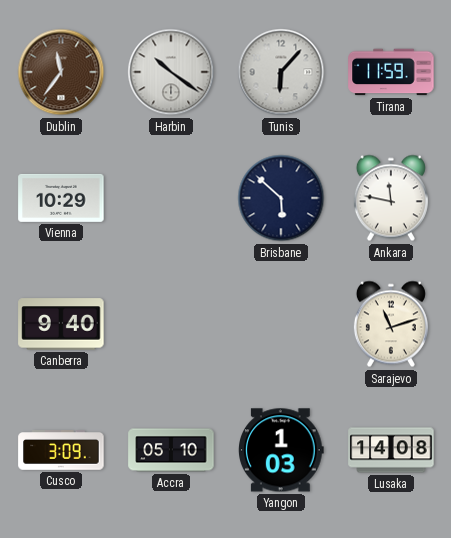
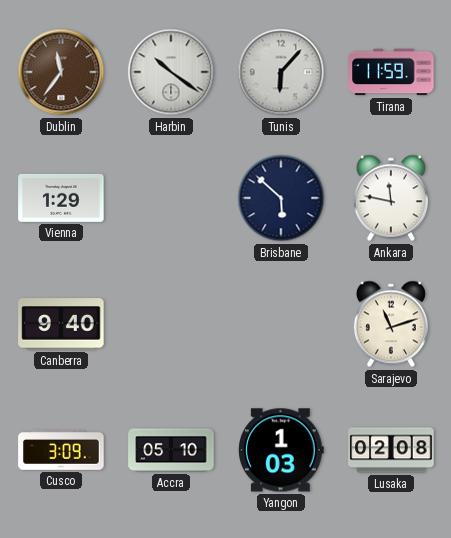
Vienna: 10:29 -> 1:29
Lusaka: 14:08 -> 02:08
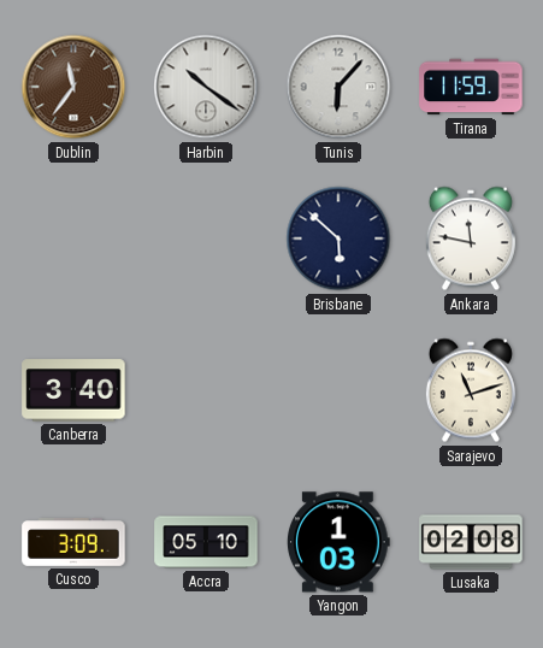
Vienna: 1:29 -> none
Canberra: 9:40 -> 3:40
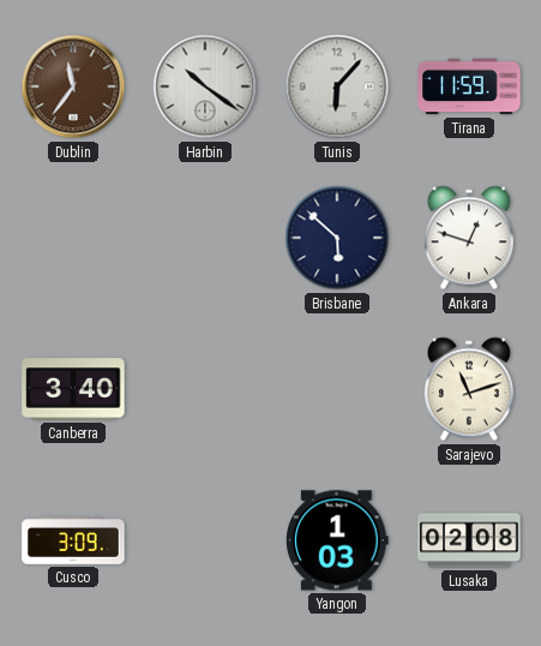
Ankara: 11:47 -> 12:48
Accra: 05:10 -> none
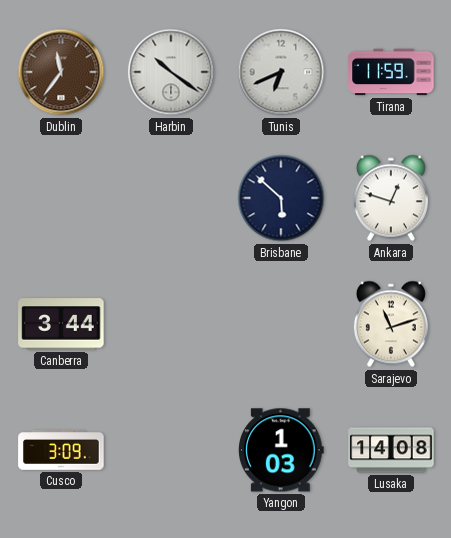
Tunis: 6:07 -> 6:41
Canberra: 3:40 -> 3:44
Lusaka: 02:08 -> 14:08
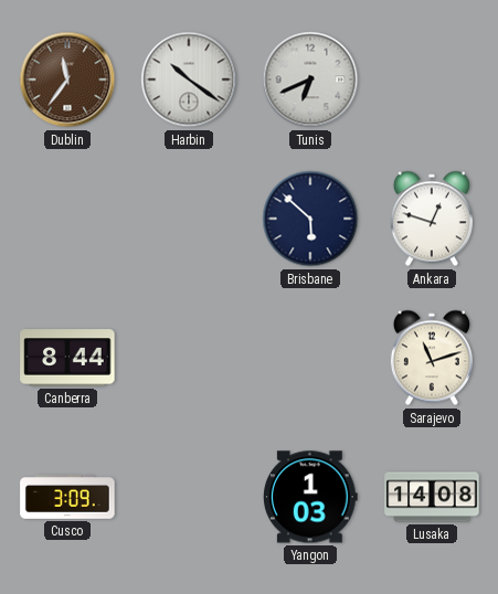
Tirana: 11:59 -> none
Canberra: 3:44 -> 8:44
